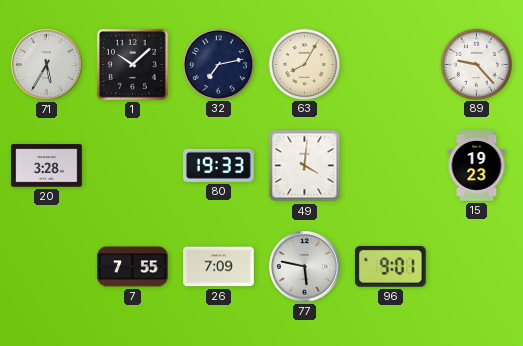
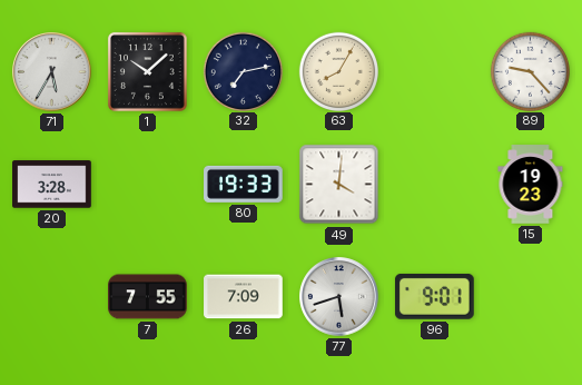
77: 5:47 -> 5:42
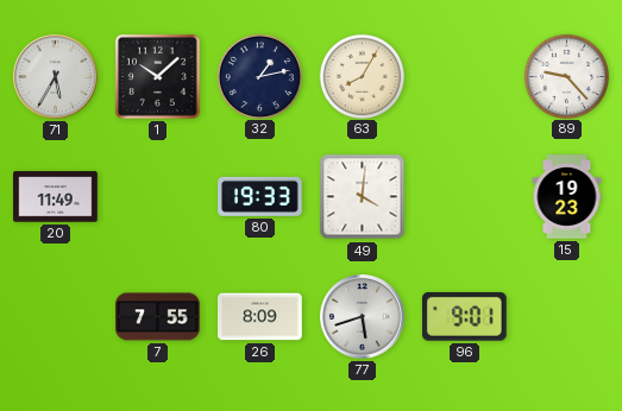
32: 7:13 -> 1:13
20: 3:28 -> 11:49
26: 7:09 -> 8:09
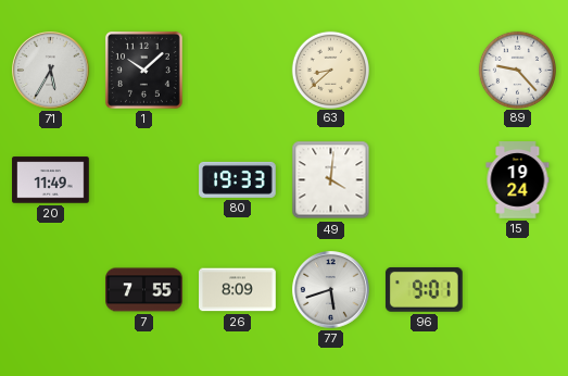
32: 1:13 -> none
63: 8:05 -> 8:38
15: 19:23 -> 19:24
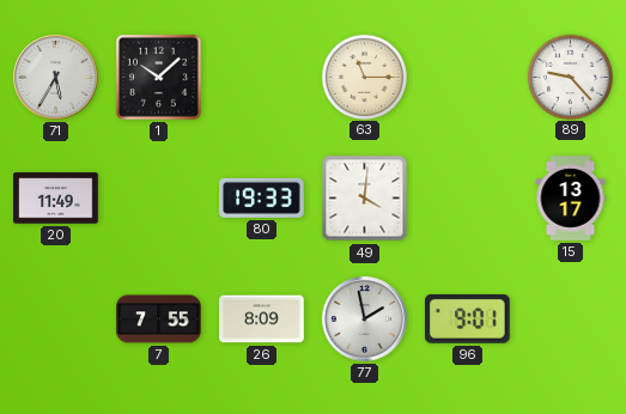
63: 8:38 -> 11:15
15: 19:24 -> 13:17
77: 5:42 -> 1:58
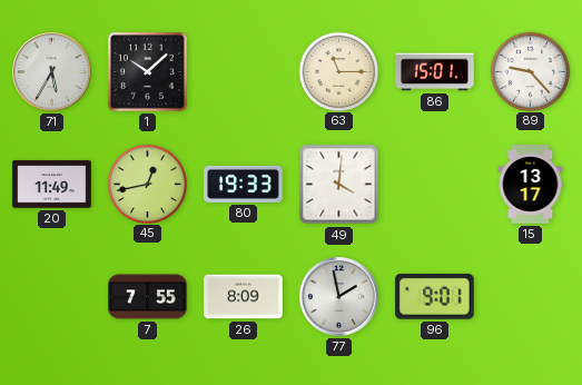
86: none -> 15:01
45: none -> 12:43
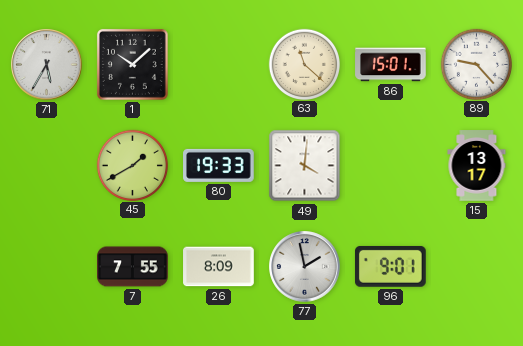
63: 11:15 -> 11:22
20: 11:49 -> none
45: 12:43 -> 1:40
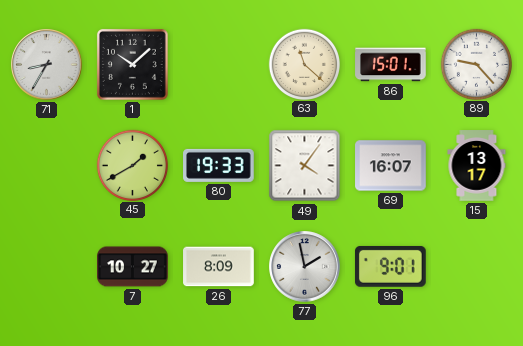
71: 5:35 -> 8:35
49: 4:01 -> 4:06
69: none -> 16:07
7: 7:55 -> 10:27
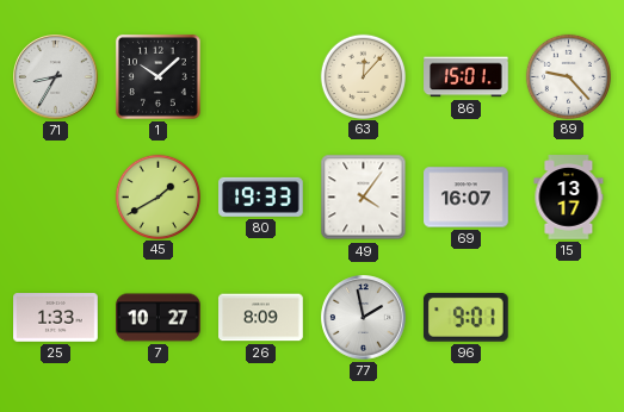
63: 11:22 -> 12:07
25: none -> 1:33
